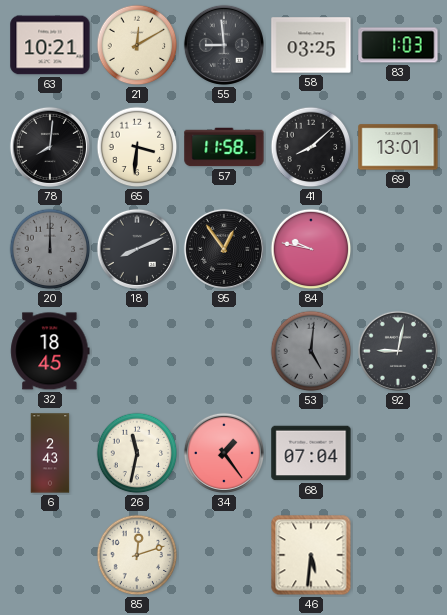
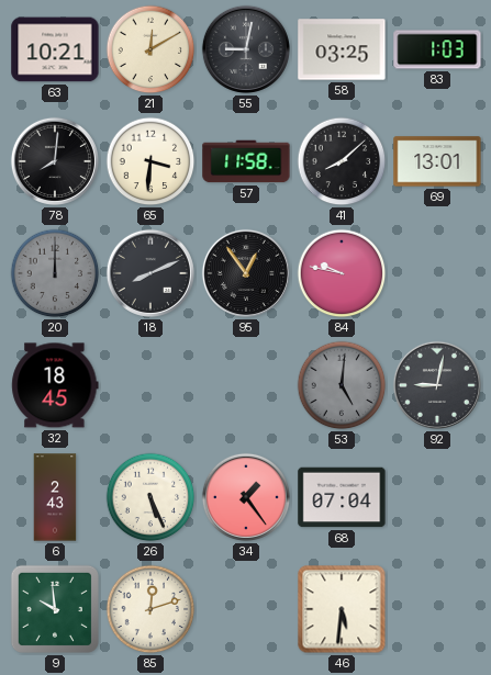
55: 8:59 -> 9:02
26: 11:32 -> 5:26
9: none -> 9:59
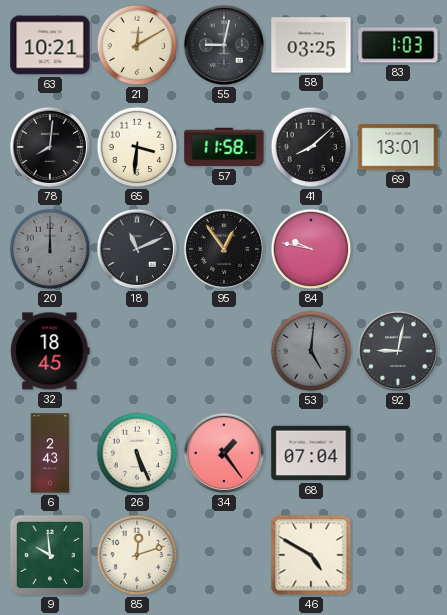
18: 8:11 -> 11:11
46: 5:31 -> 4:50
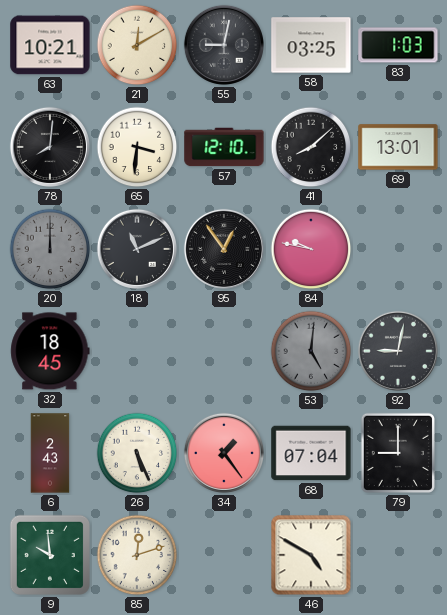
57: 11:58 -> 12:10
79: none -> 9:00
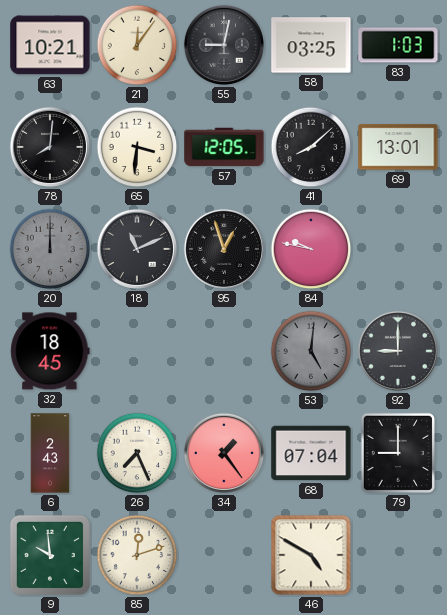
21: 12:10 -> 12:06
57: 12:10 -> 12:05
95: 12:54 -> 12:57
92: 9:02 -> 9:00
26: 5:26 -> 7:26
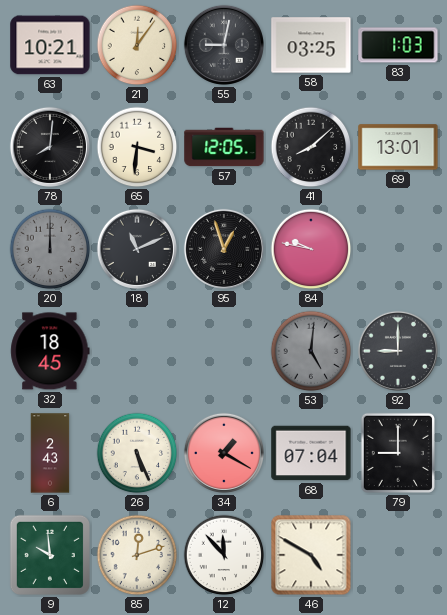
26: 7:26 -> 5:26
34: 1:24 -> 1:20
12: none -> 11:53
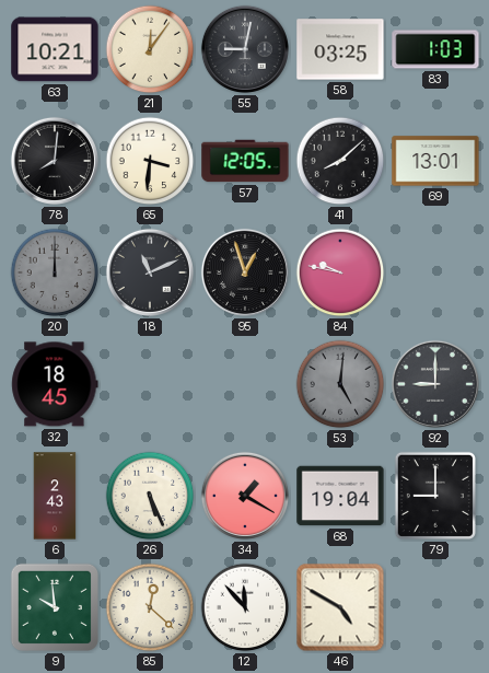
68: 07:04 -> 19:04
85: 12:12 -> 12:22
